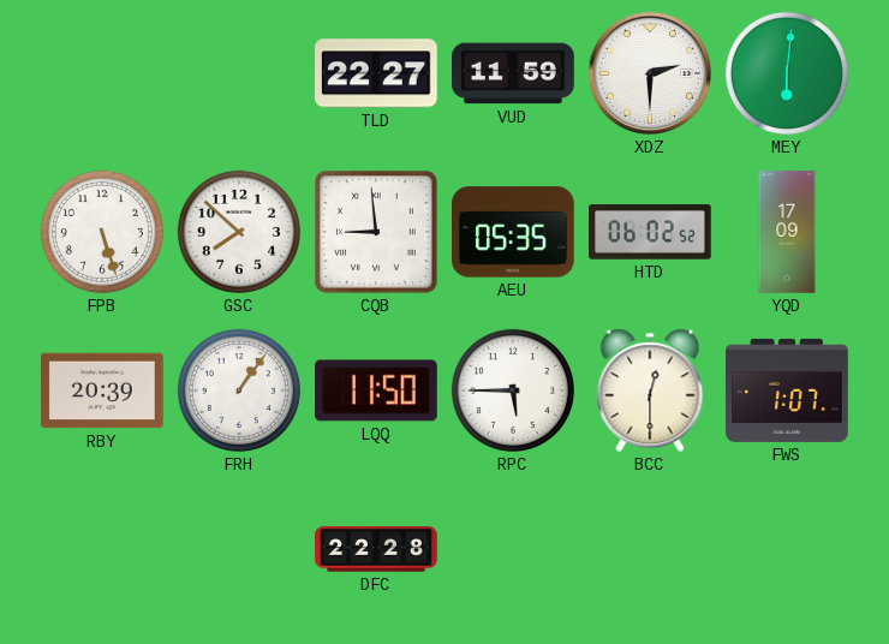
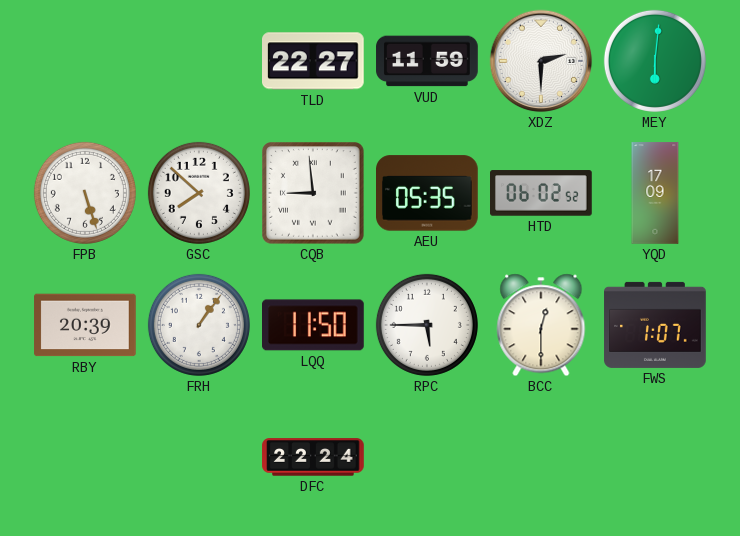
DFC: 22:28 -> 22:24
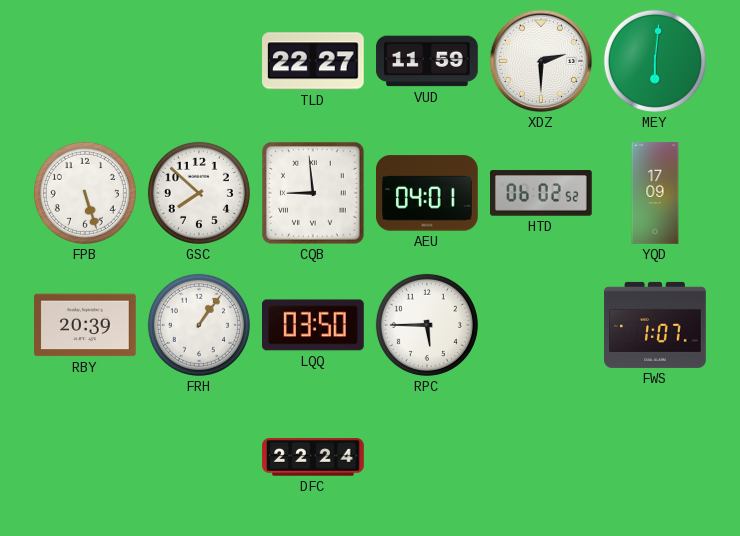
AEU: 05:35 -> 04:01
LQQ: 11:50 -> 03:50
BCC: 12:30 -> none
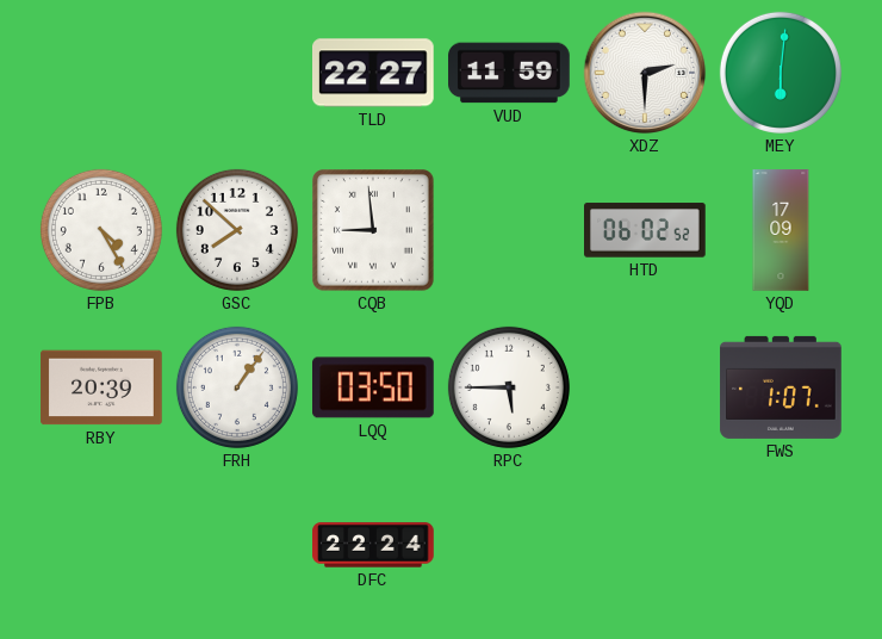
FPB: 5:27 -> 4:25
AEU: 04:01 -> none
